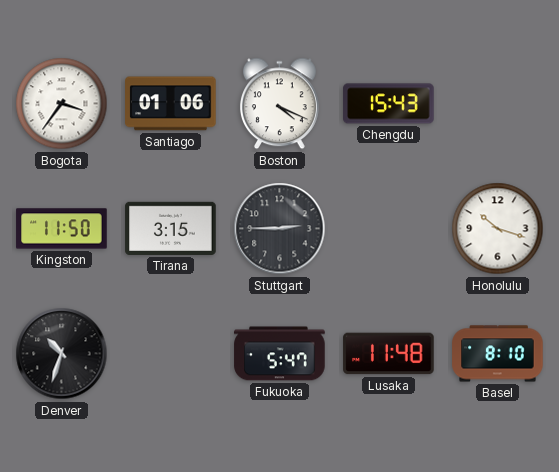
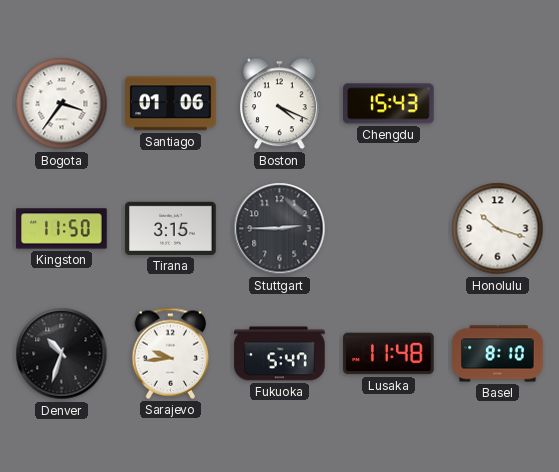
Sarajevo: none -> 9:44
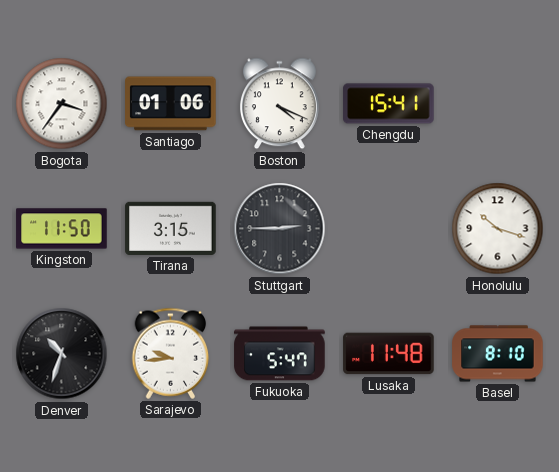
Chengdu: 15:43 -> 15:41
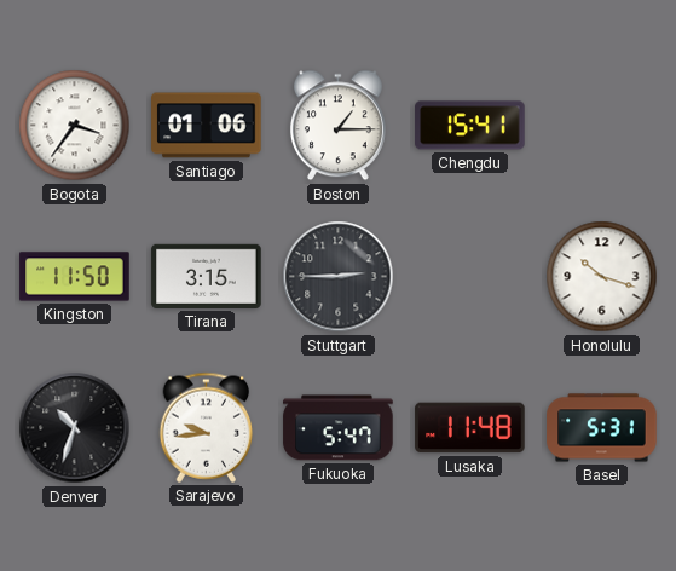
Boston: 4:19 -> 1:15
Basel: 8:10 -> 5:31
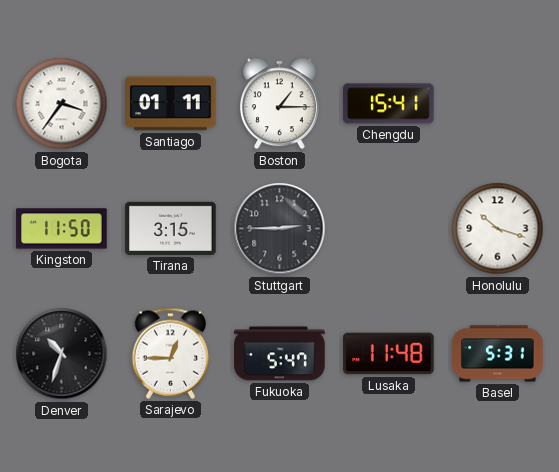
Santiago: 01:06 -> 01:11
Sarajevo: 9:44 -> 12:45
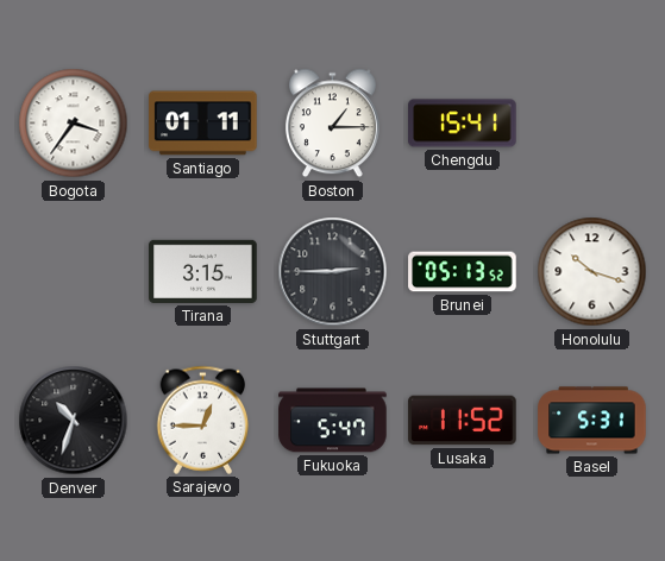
Kingston: 11:50 -> none
Brunei: none -> 05:13
Lusaka: 11:48 -> 11:52
